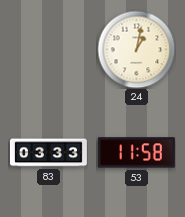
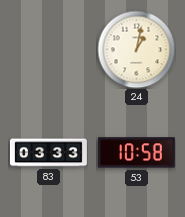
53: 11:58 -> 10:58
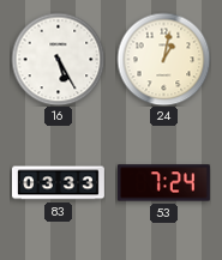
16: none -> 5:25
53: 10:58 -> 7:24
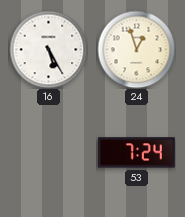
24: 1:02 -> 12:57
83: 03:33 -> none
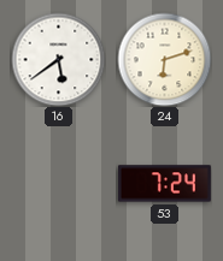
16: 5:25 -> 5:39
24: 12:57 -> 6:12
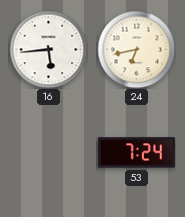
16: 5:39 -> 5:44
24: 6:12 -> 6:43
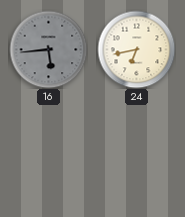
16 dial: white -> grey
53: 7:24 -> none
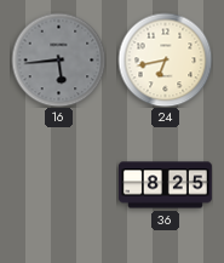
36: none -> 8:25
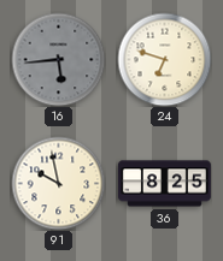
24: 6:43 -> 6:48
91: none -> 9:58
